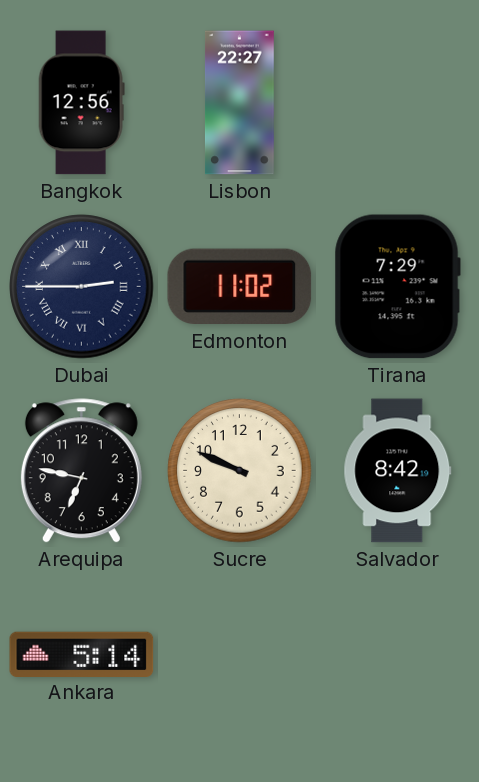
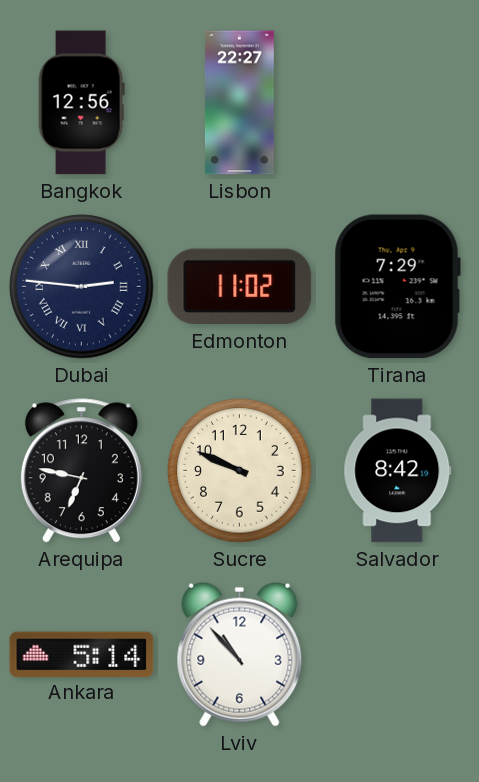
Dubai: 2:45 -> 2:46
Lviv: none -> 10:53
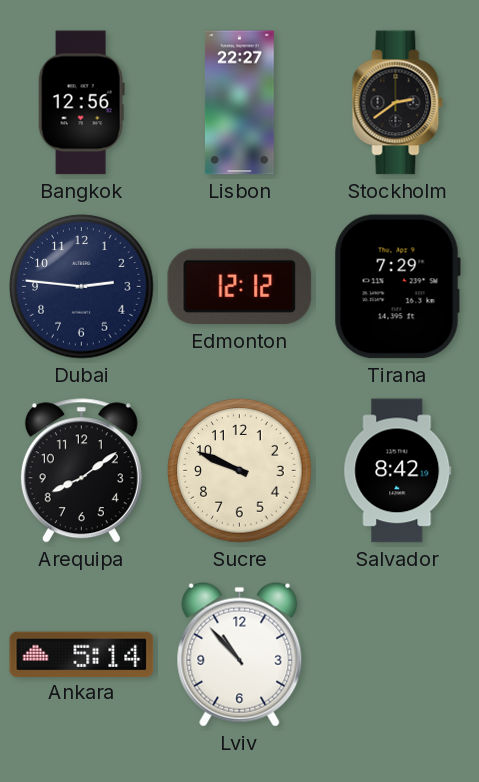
Stockholm: none -> 2:39
Dubai numerals: Roman -> Arabic
Edmonton: 11:02 -> 12:12
Arequipa: 6:47 -> 8:09
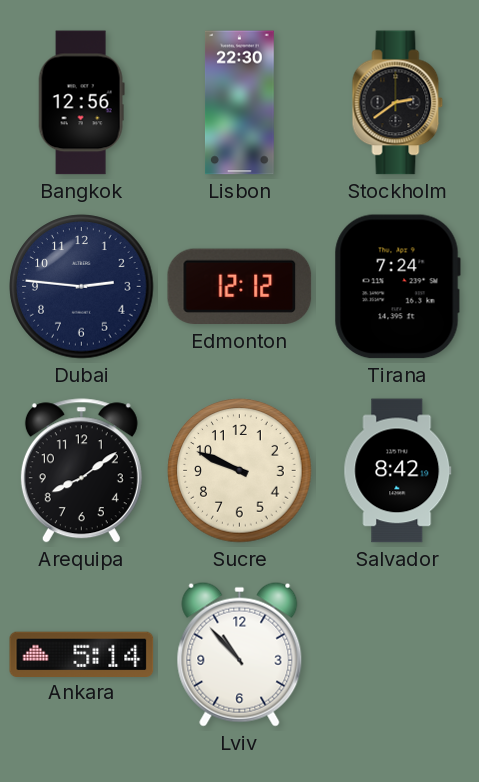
Lisbon: 22:27 -> 22:30
Tirana: 7:29 -> 7:24
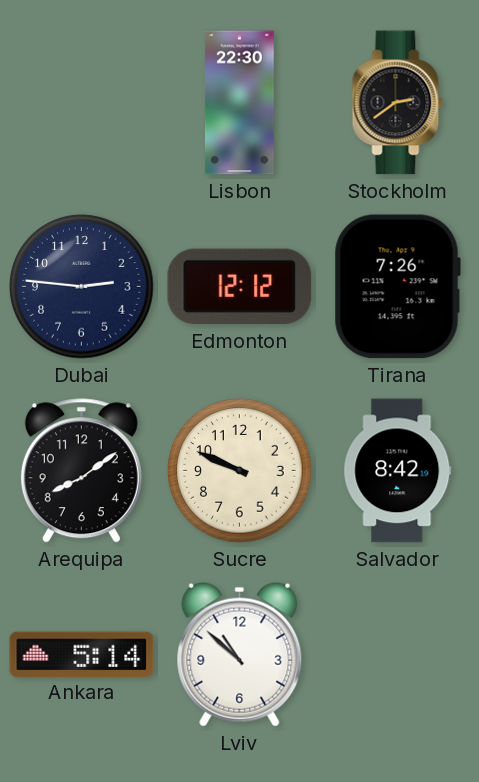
Bangkok: 12:56 -> none
Tirana: 7:24 -> 7:26
Lviv: 10:53 -> 10:52
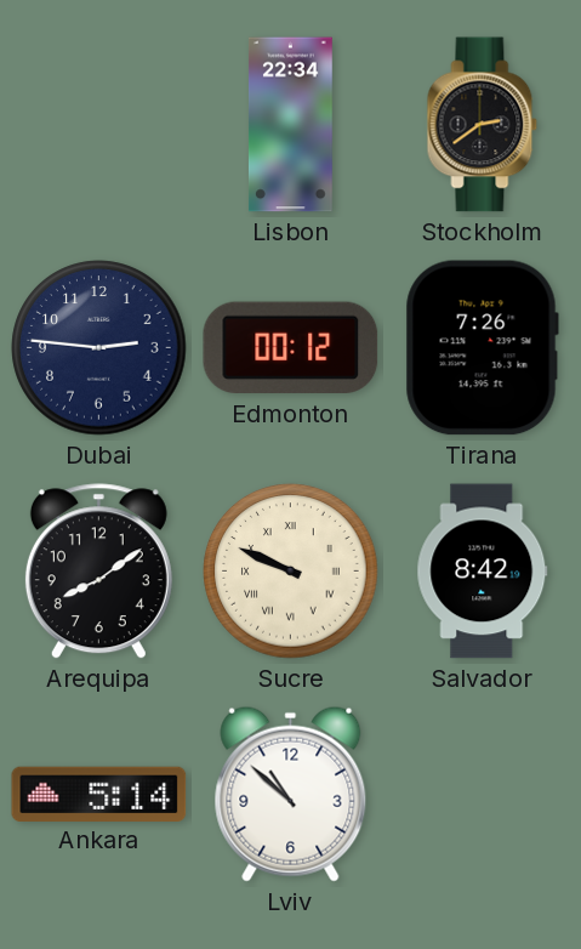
Lisbon: 22:30 -> 22:34
Edmonton: 12:12 -> 00:12
Sucre numerals: Arabic -> Roman
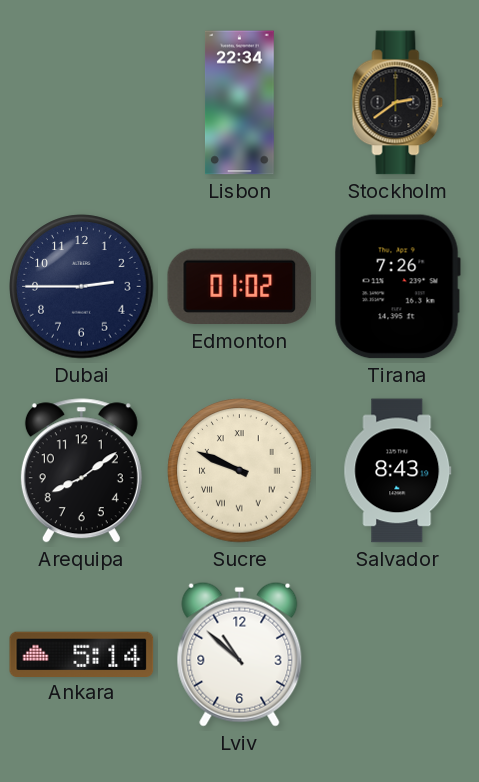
Dubai: 2:46 -> 2:45
Edmonton: 00:12 -> 01:02
Salvador: 8:42 -> 8:43
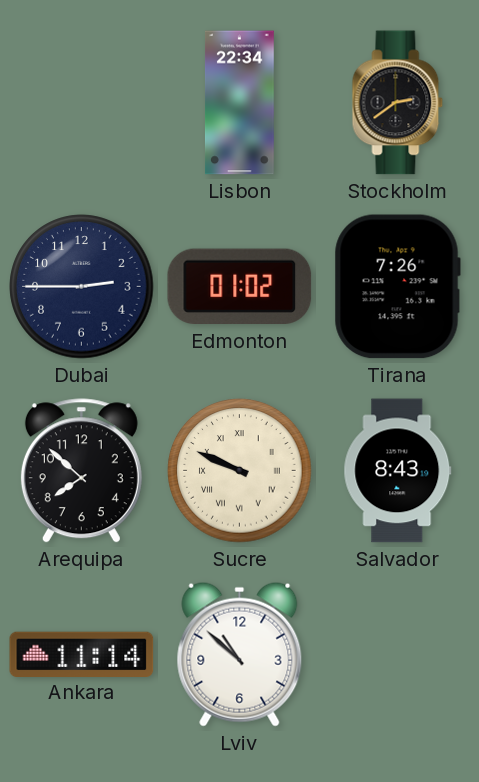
Arequipa: 8:09 -> 7:52
Ankara: 5:14 -> 11:14
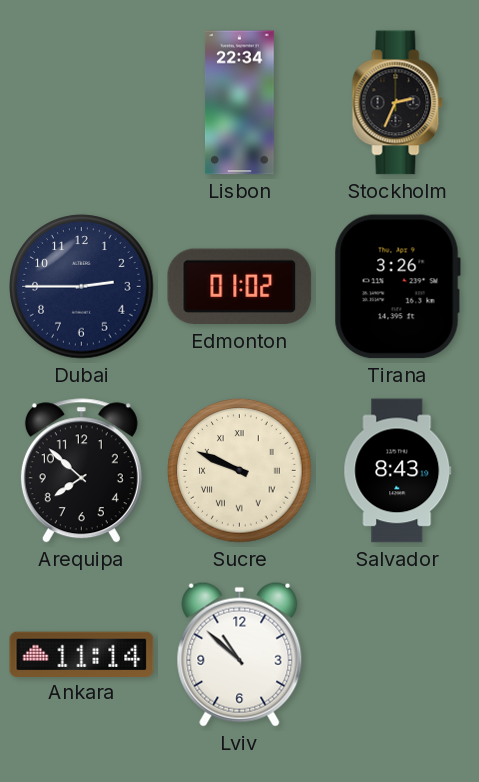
Stockholm: 2:39 -> 2:34
Tirana: 7:26 -> 3:26
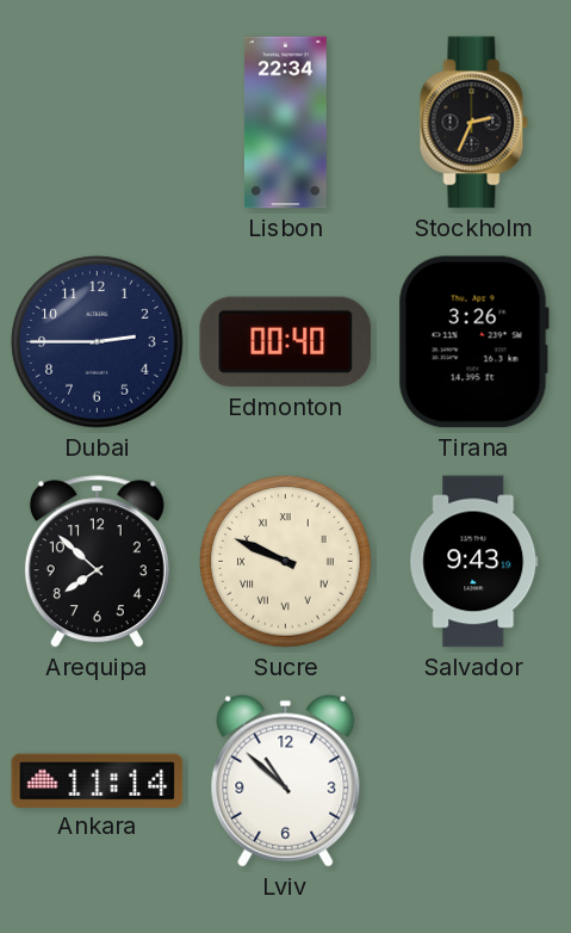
Edmonton: 01:02 -> 00:40
Salvador: 8:43 -> 9:43
